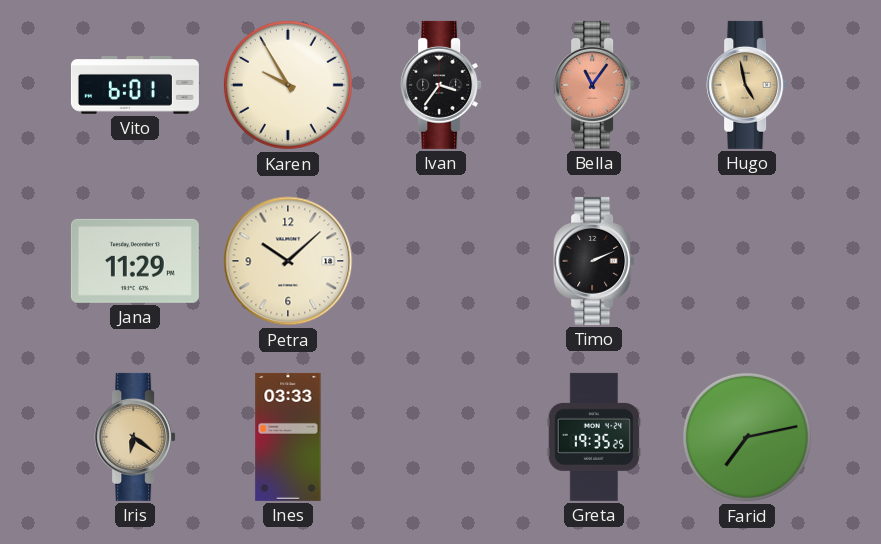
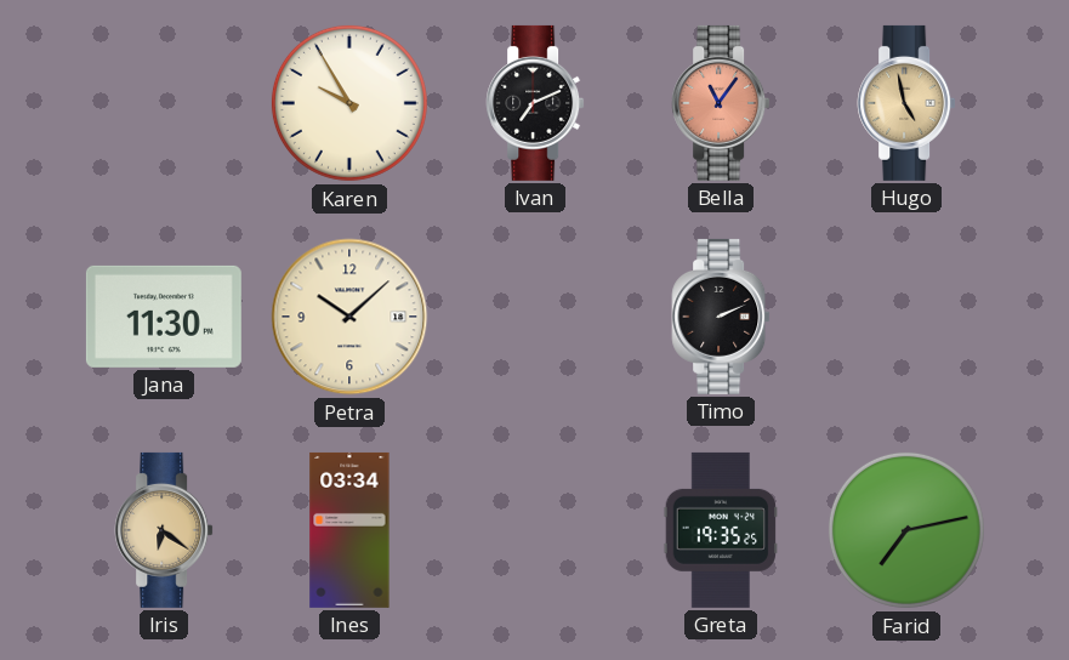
Vito: 6:01 -> none
Ivan: 3:36 -> 7:11
Jana: 11:29 -> 11:30
Ines: 03:33 -> 03:34
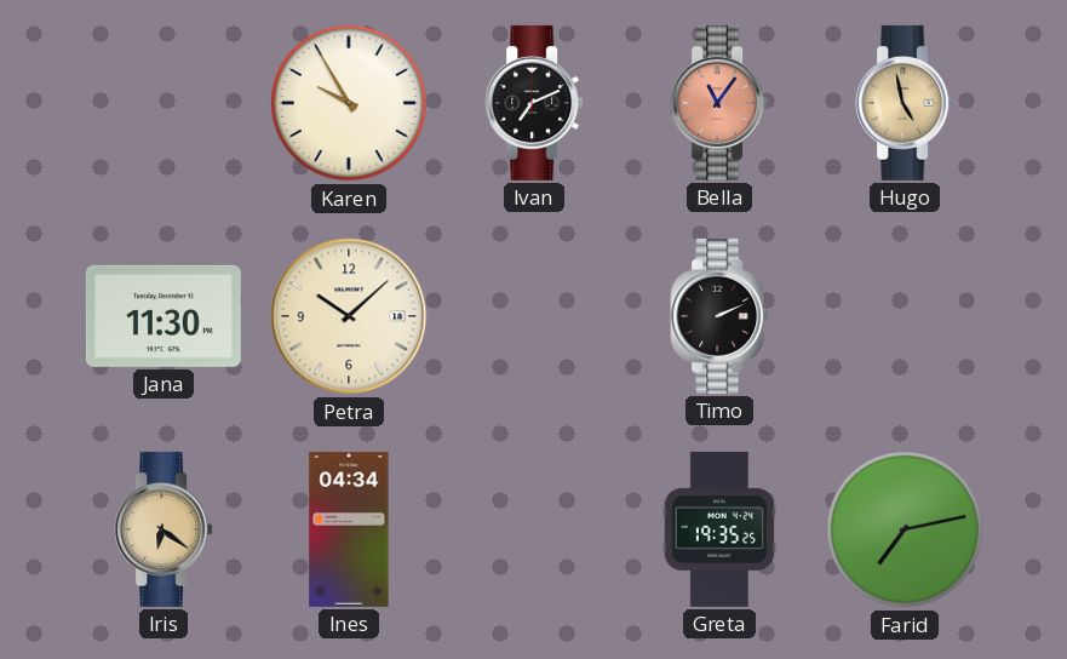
Ines: 03:34 -> 04:34
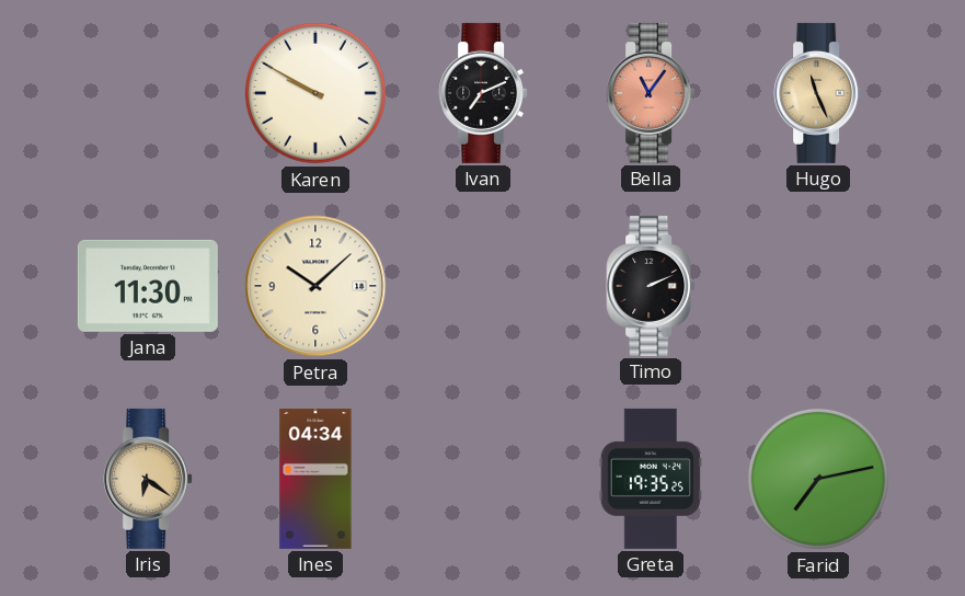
Karen: 9:55 -> 9:50
Hugo: 4:58 -> 11:26
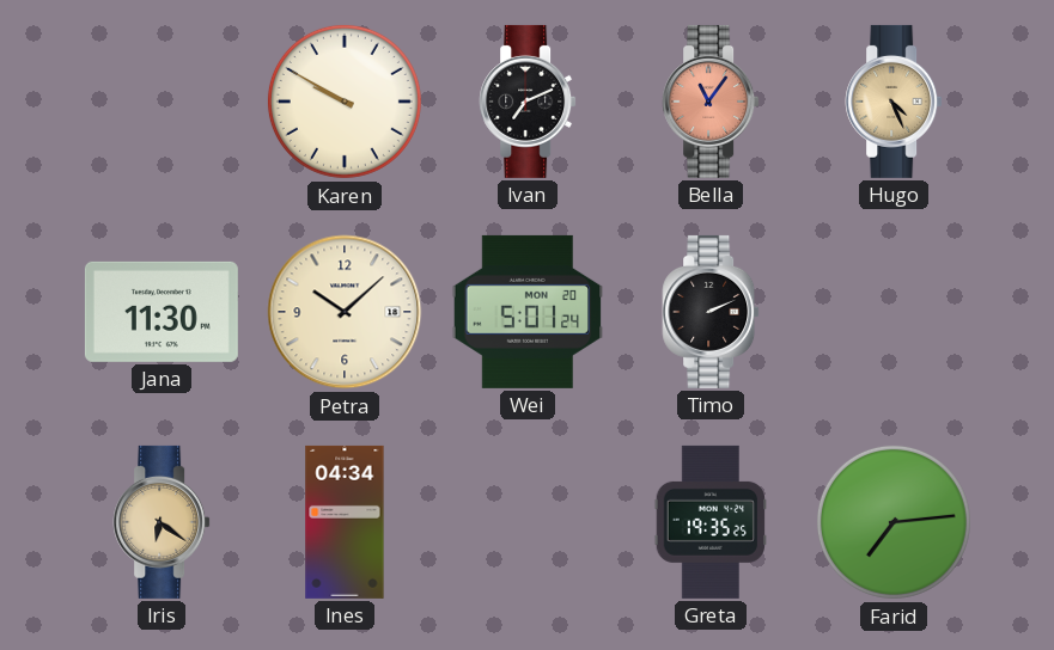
Hugo: 11:26 -> 4:26
Wei: none -> 5:01
Farid: 7:13 -> 7:14
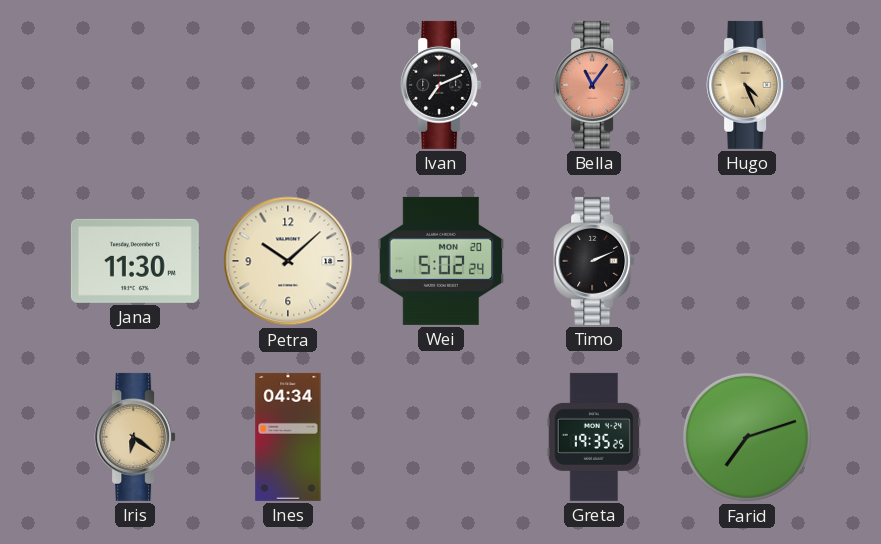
Karen: 9:50 -> none
Wei: 5:01 -> 5:02
Farid: 7:14 -> 7:12
